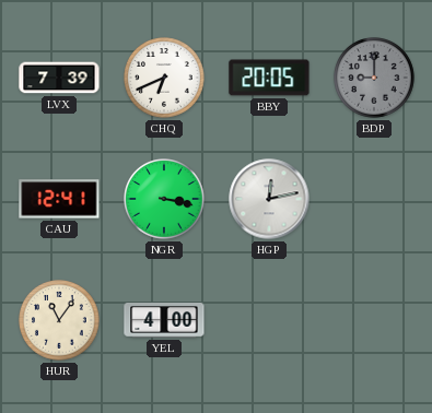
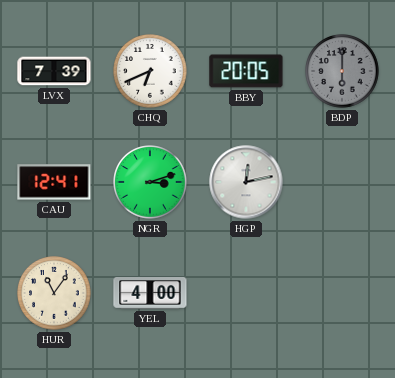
BDP: 9:00 -> 6:00
NGR: 3:17 -> 3:12
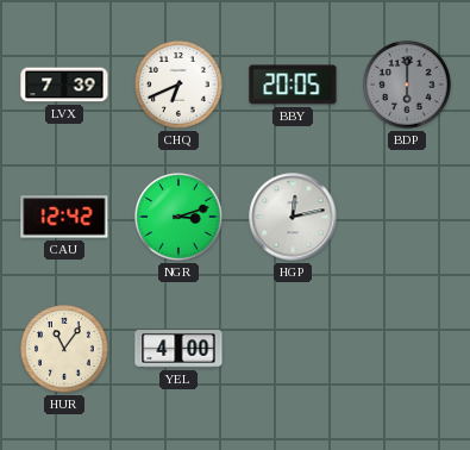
CAU: 12:41 -> 12:42
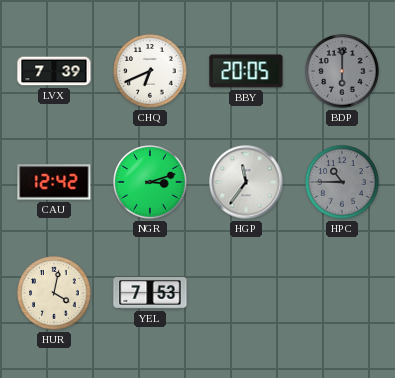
HGP: 12:13 -> 11:36
HPC: none -> 10:45
HUR: 11:06 -> 4:02
YEL: 4:00 -> 7:53
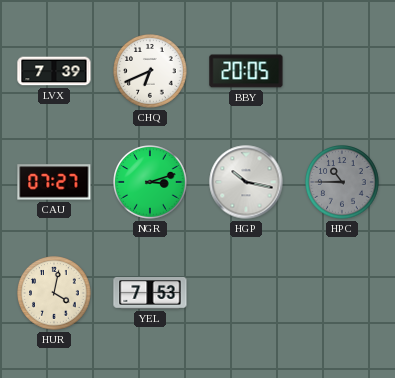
BDP: 6:00 -> none
CAU: 12:42 -> 07:27
HGP: 11:36 -> 10:17
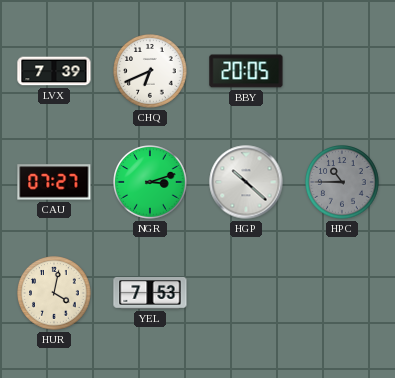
HGP: 10:17 -> 10:22
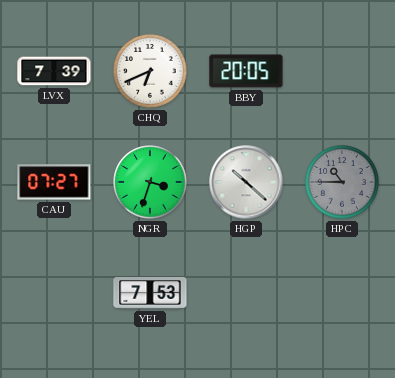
NGR: 3:12 -> 3:33
HUR: 4:02 -> none
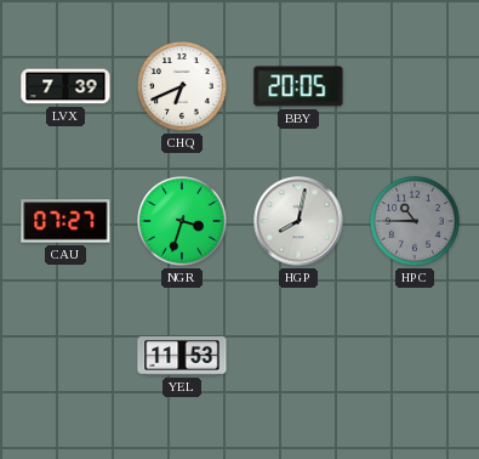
HGP: 10:22 -> 8:02
YEL: 7:53 -> 11:53
